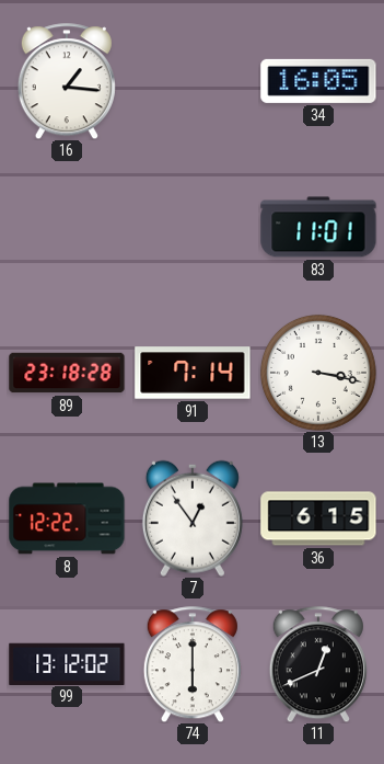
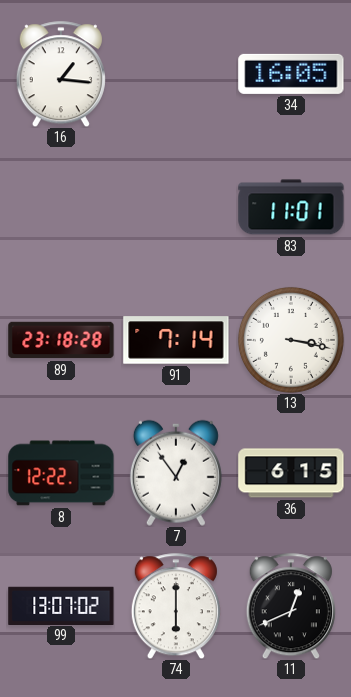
99: 13:12 -> 13:07
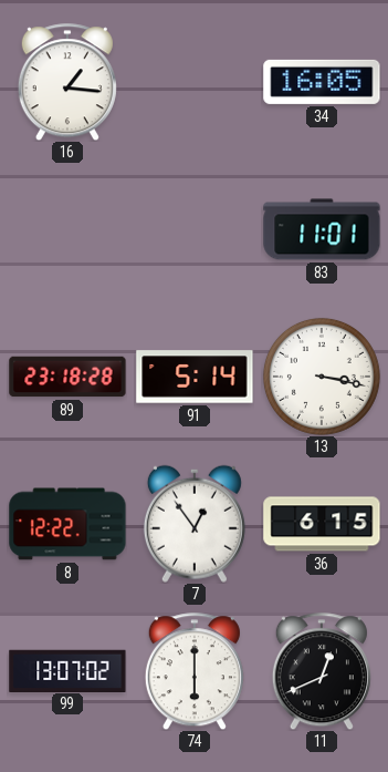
91: 7:14 -> 5:14
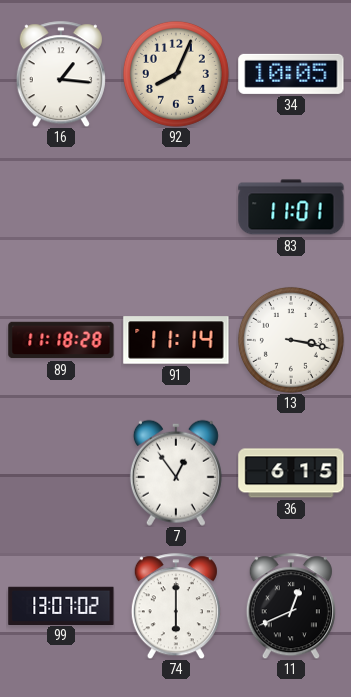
92: none -> 8:04
34: 16:05 -> 10:05
89: 23:18 -> 11:18
91: 5:14 -> 11:14
8: 12:22 -> none
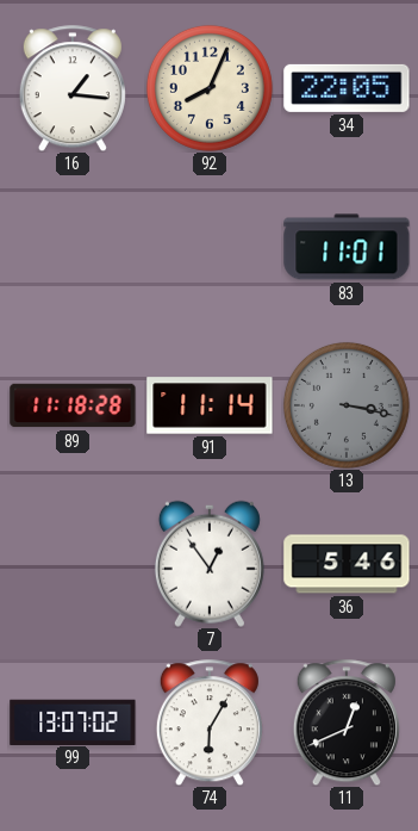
34: 10:05 -> 22:05
13 dial: white -> grey
36: 6:15 -> 5:46
74: 6:00 -> 6:05
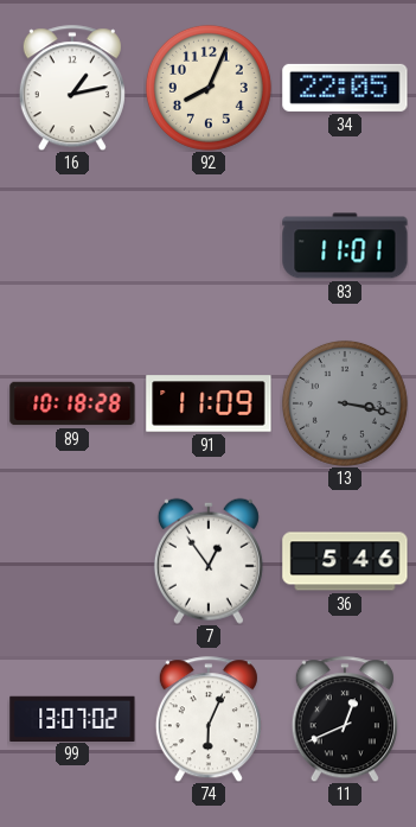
16: 1:16 -> 1:13
89: 11:18 -> 10:18
91: 11:14 -> 11:09
74: 6:05 -> 6:04
